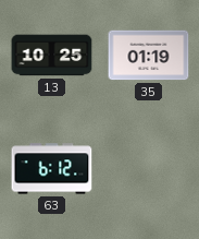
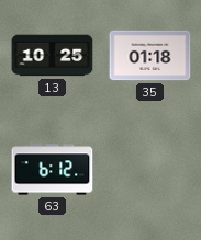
35: 01:19 -> 01:18
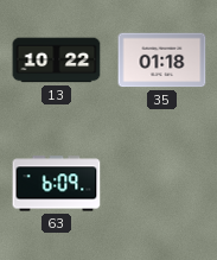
13: 10:25 -> 10:22
63: 6:12 -> 6:09
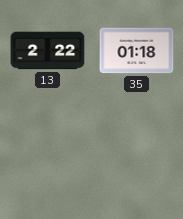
13: 10:22 -> 2:22
63: 6:09 -> none
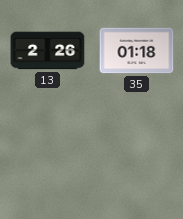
13: 2:22 -> 2:26
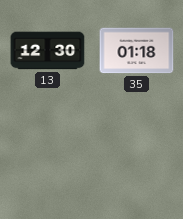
13: 2:26 -> 12:30
